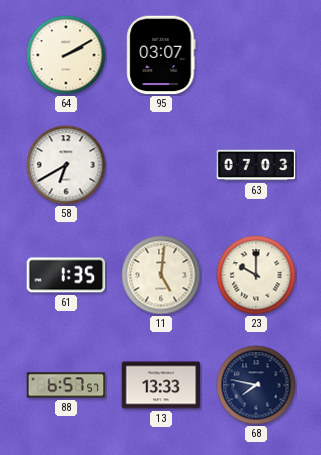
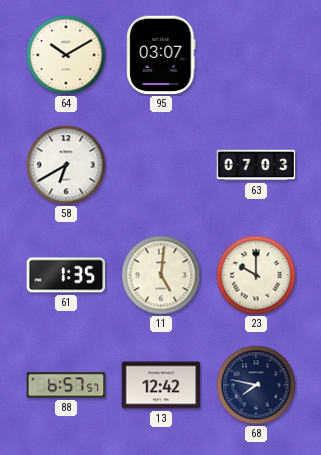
64: 2:10 -> 10:10
13: 13:33 -> 12:42
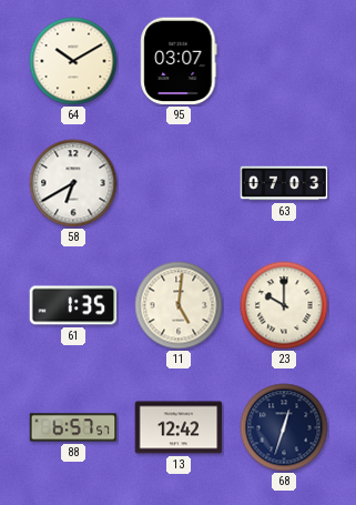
68: 7:47 -> 12:33
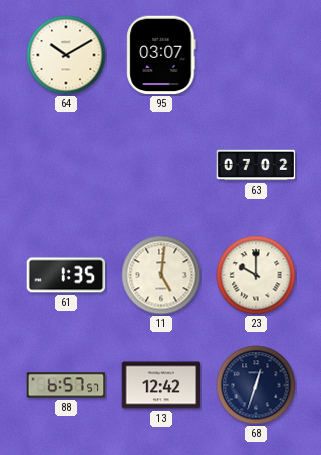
58: 6:40 -> none
63: 07:03 -> 07:02
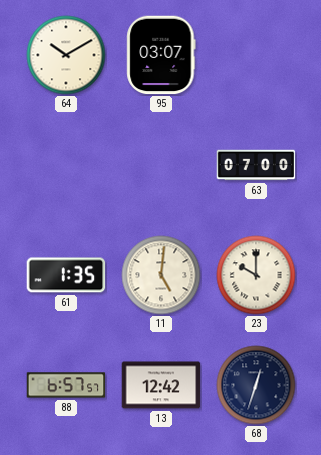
63: 07:02 -> 07:00
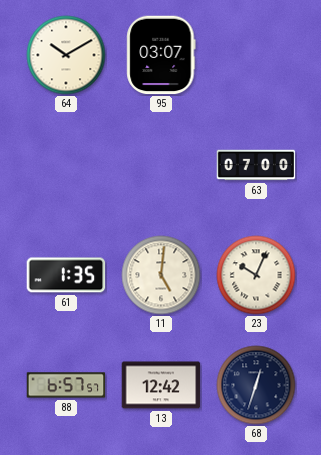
23: 10:00 -> 10:04
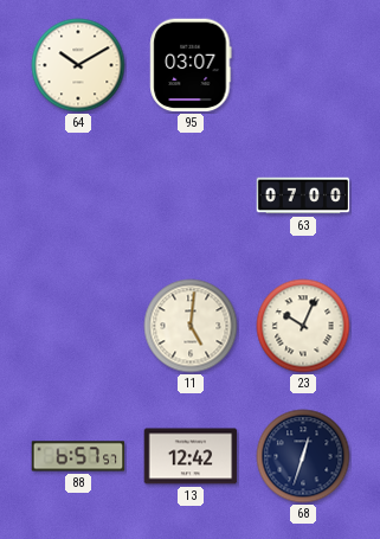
61: 1:35 -> none
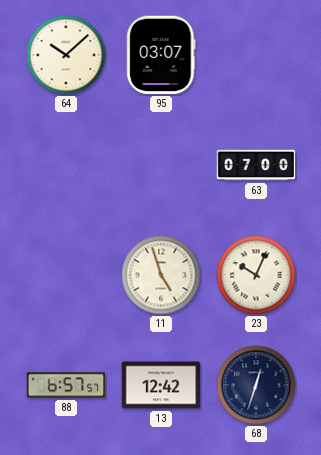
64: 10:10 -> 10:08
11: 5:01 -> 4:57
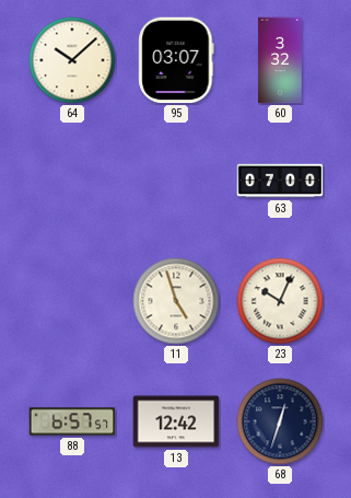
60: none -> 3:32
